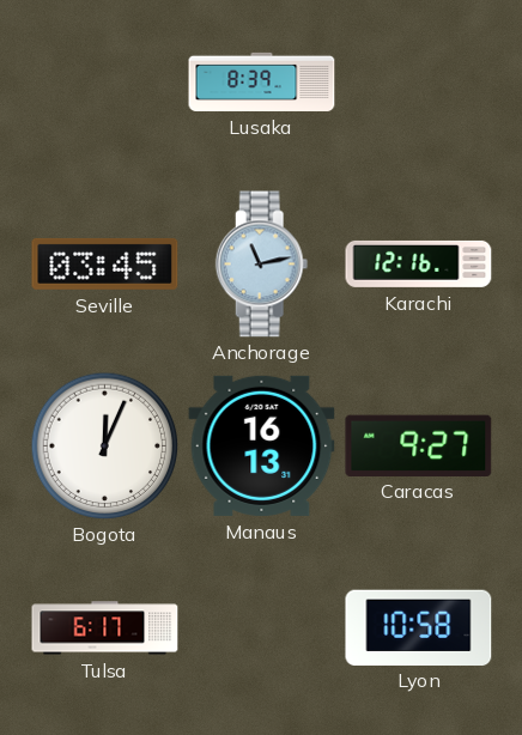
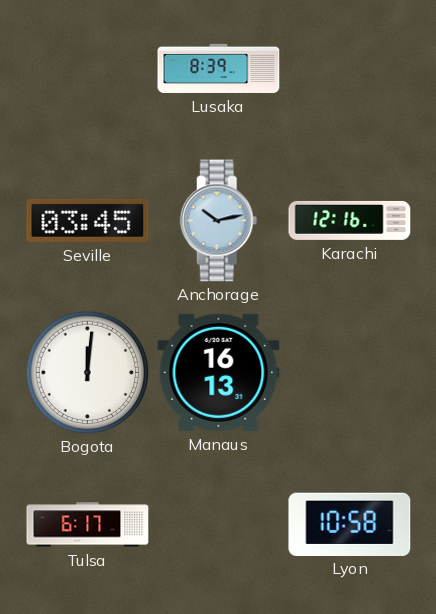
Anchorage: 11:13 -> 10:13
Bogota: 12:04 -> 12:01
Caracas: 9:27 -> none
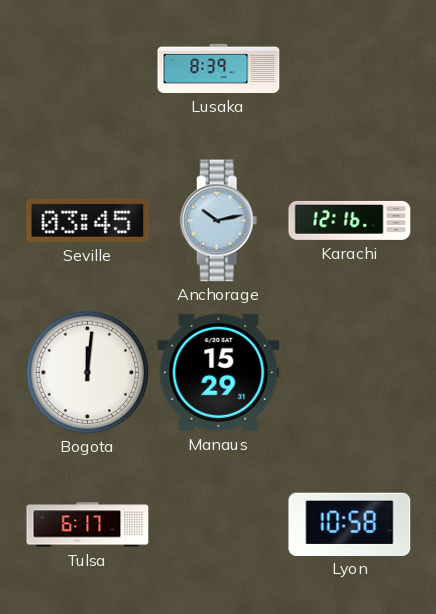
Manaus: 16:13 -> 15:29
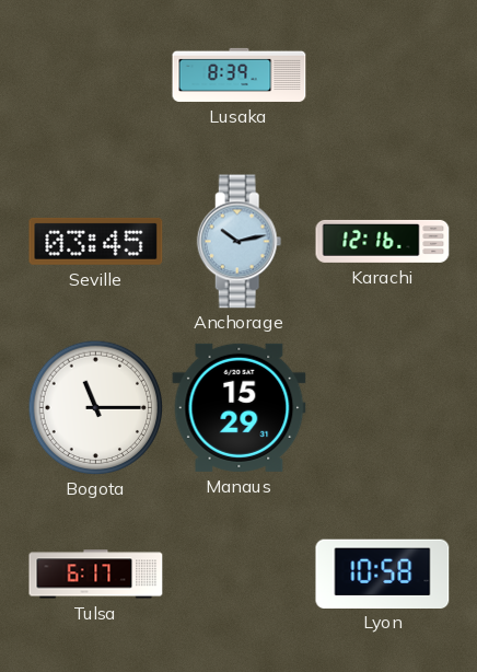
Bogota: 12:01 -> 11:15
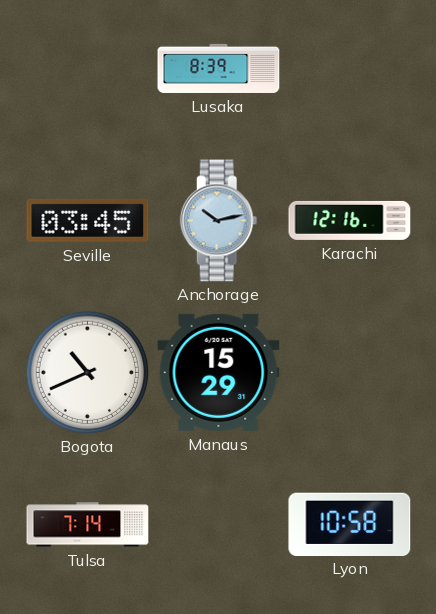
Bogota: 11:15 -> 10:41
Tulsa: 6:17 -> 7:14
